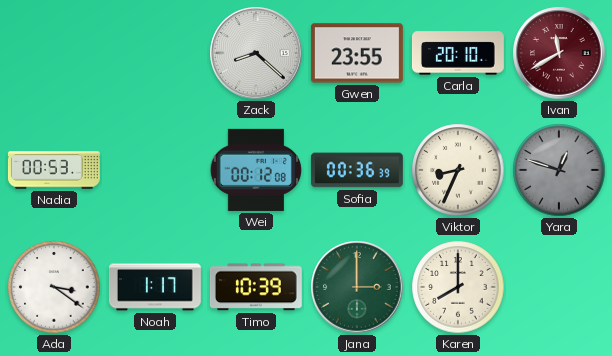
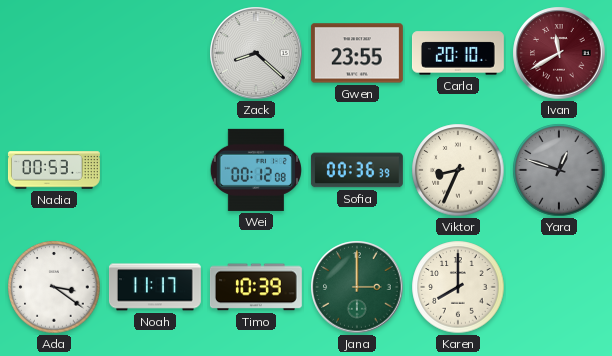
Noah: 1:17 -> 11:17
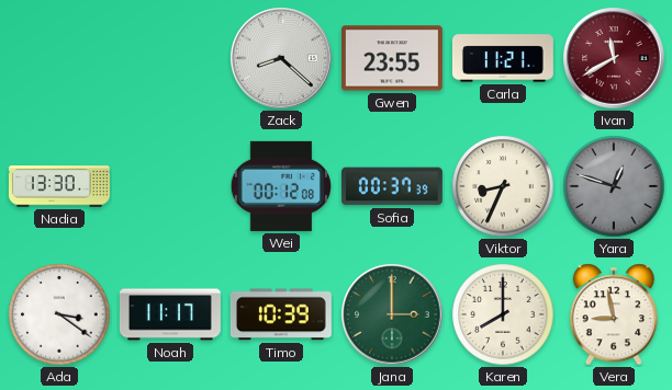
Carla: 20:10 -> 11:21
Nadia: 00:53 -> 13:30
Sofia: 00:36 -> 00:37
Vera: none -> 8:58
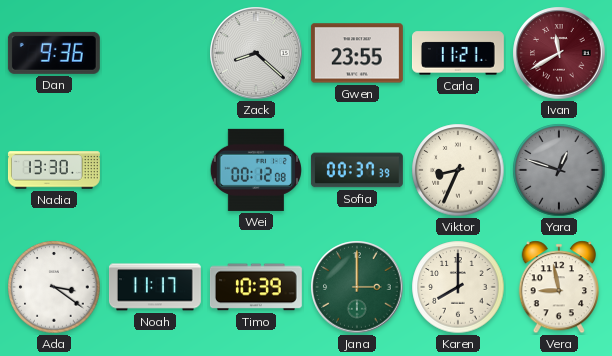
Dan: none -> 9:36
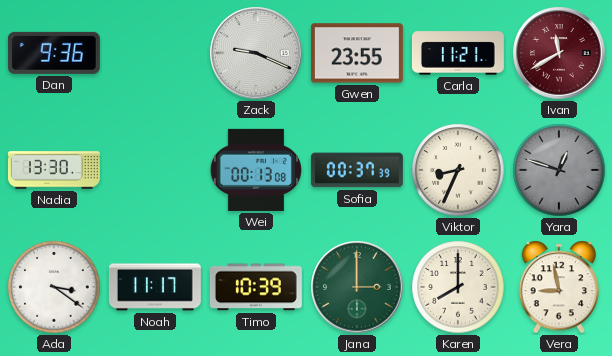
Zack: 8:22 -> 9:19
Wei: 00:12 -> 00:13
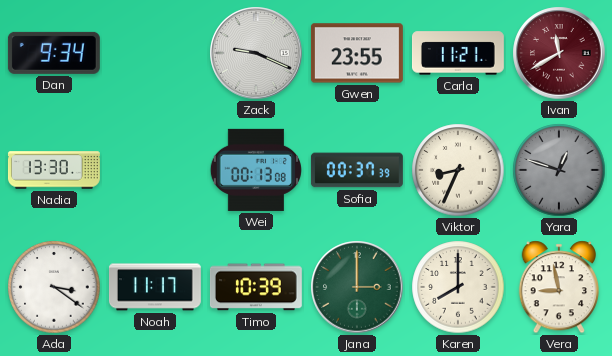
Dan: 9:36 -> 9:34
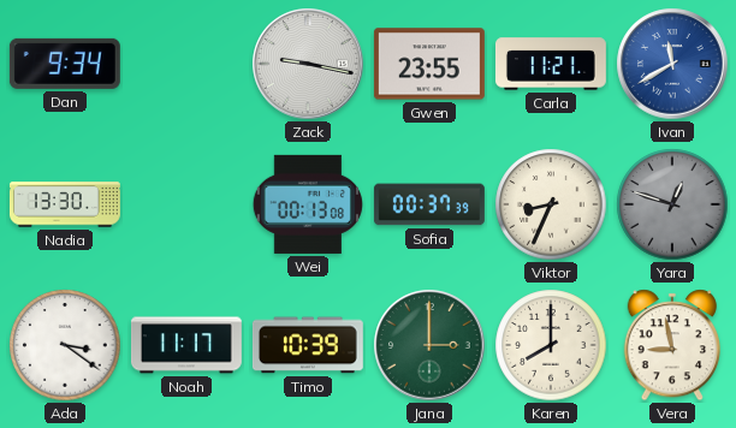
Zack: 9:19 -> 9:17
Ivan dial: burgundy -> blue
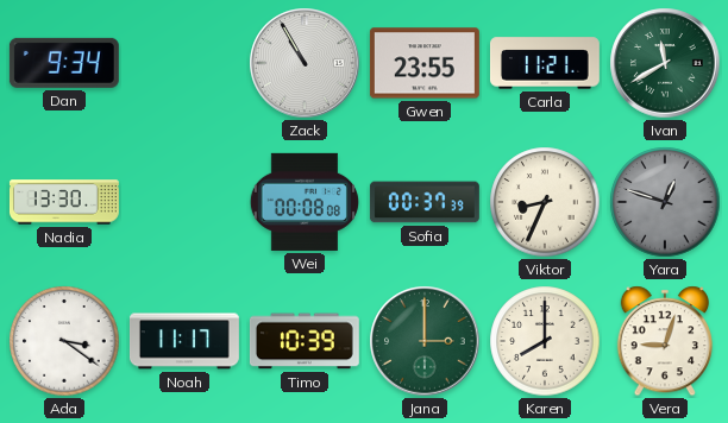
Zack: 9:17 -> 10:55
Ivan dial: blue -> green
Wei: 00:13 -> 00:08
Vera: 8:58 -> 9:03
